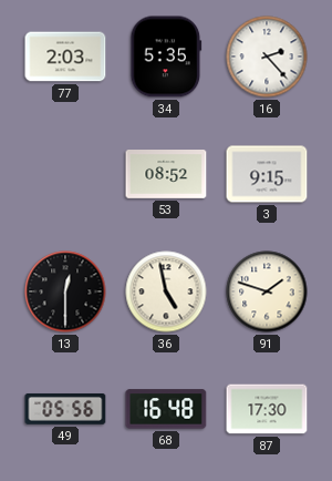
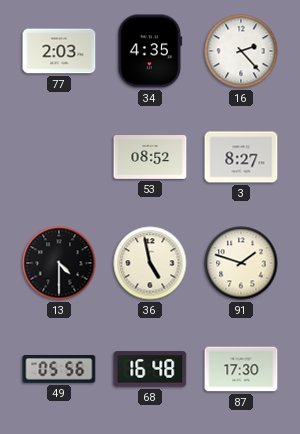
34: 5:35 -> 4:35
3: 9:15 -> 8:27
13: 12:30 -> 4:30
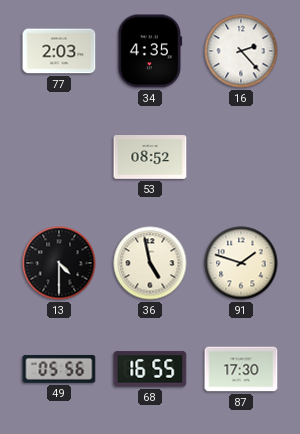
3: 8:27 -> none
68: 16:48 -> 16:55
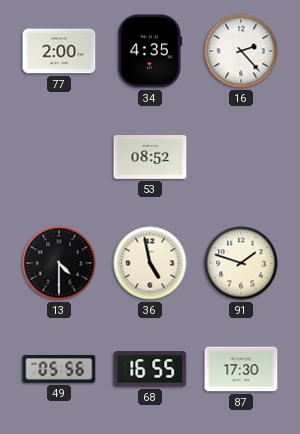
77: 2:03 -> 2:00
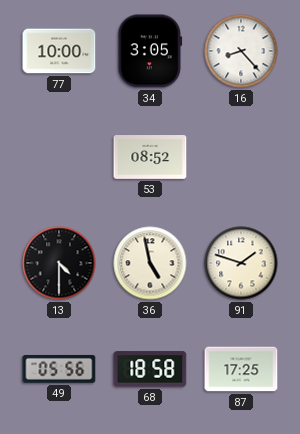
77: 2:00 -> 10:00
34: 4:35 -> 3:05
16: 2:23 -> 8:23
68: 16:55 -> 18:58
87: 17:30 -> 17:25
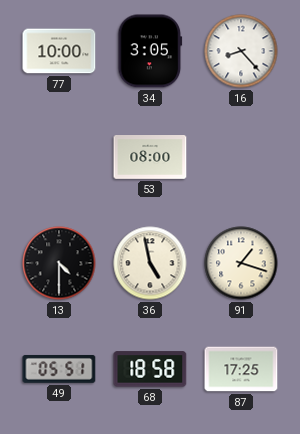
53: 08:52 -> 08:00
91: 1:48 -> 1:18
49: 05:56 -> 05:51
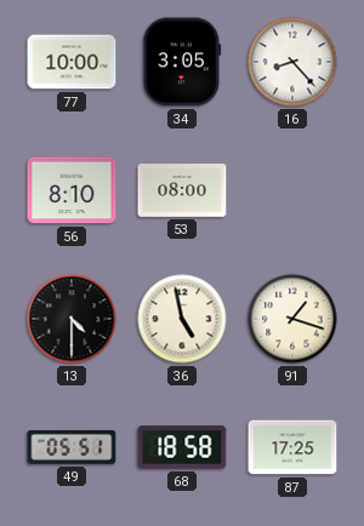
56: none -> 8:10
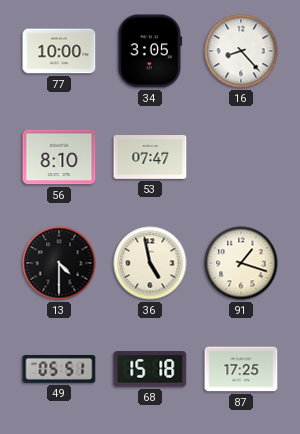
53: 08:00 -> 07:47
68: 18:58 -> 15:18
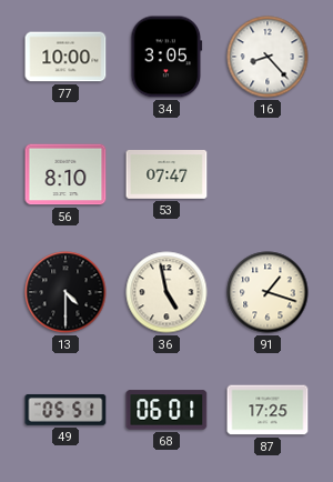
68: 15:18 -> 06:01
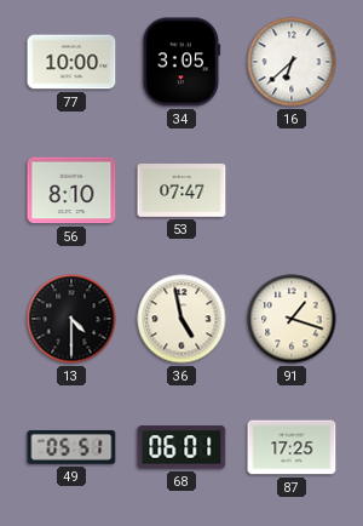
16: 8:23 -> 6:38
